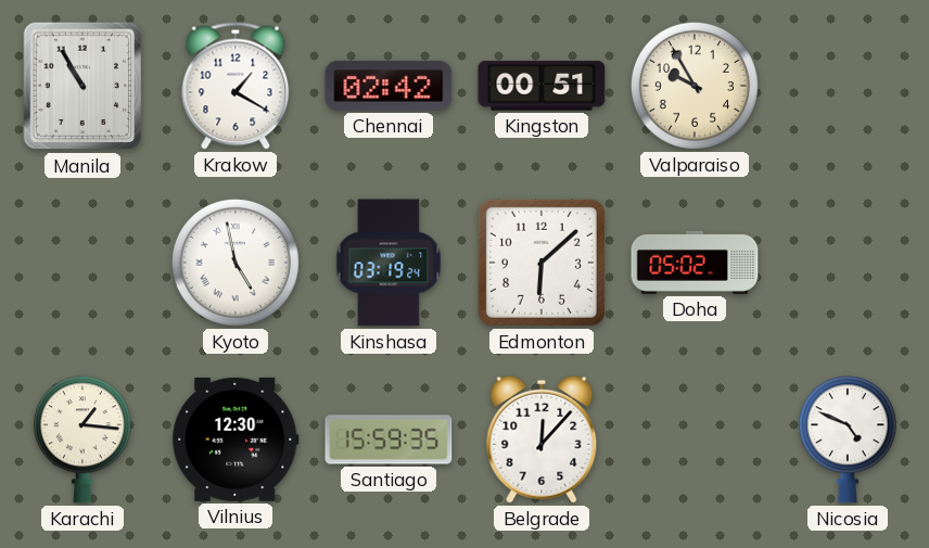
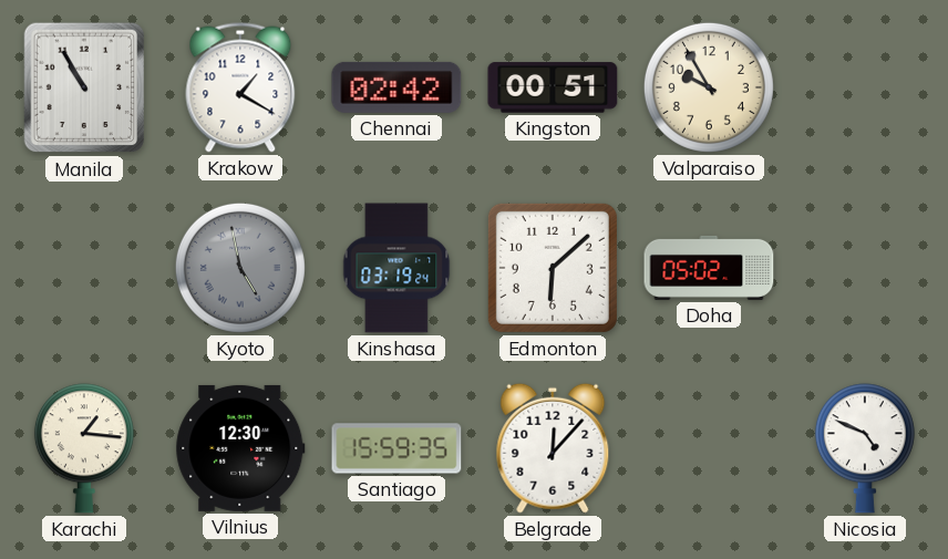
Kyoto dial: white -> grey
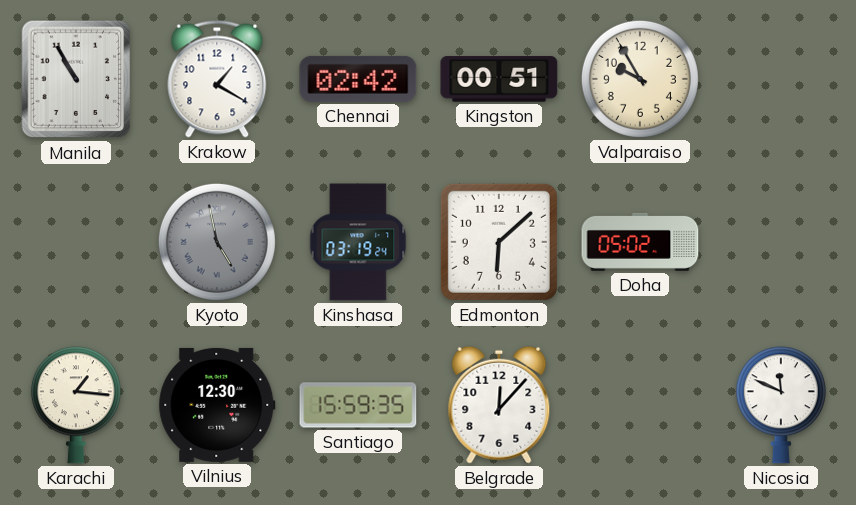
Nicosia: 4:49 -> 11:49
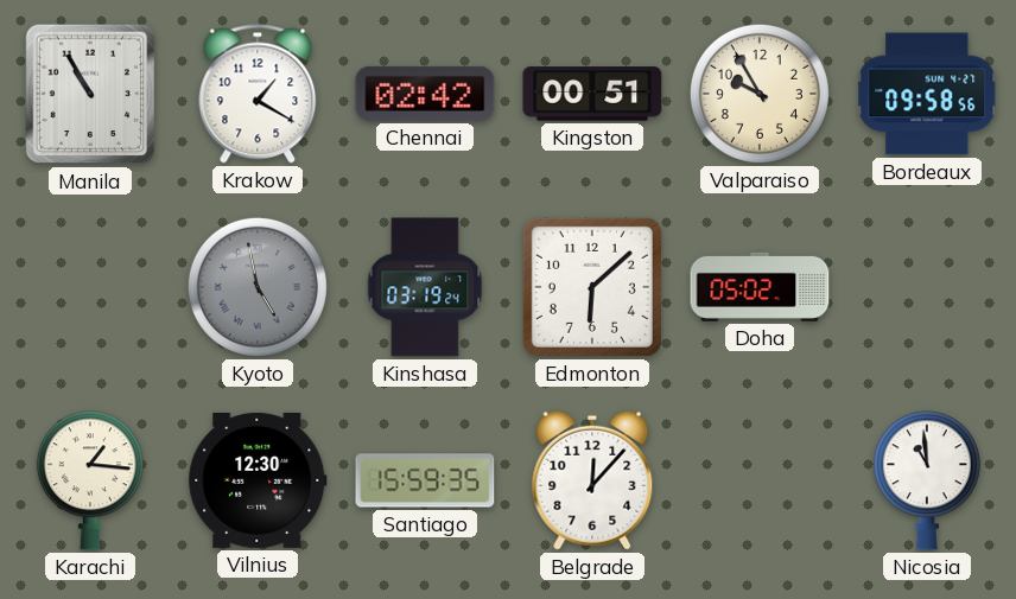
Bordeaux: none -> 09:58
Nicosia: 11:49 -> 10:59
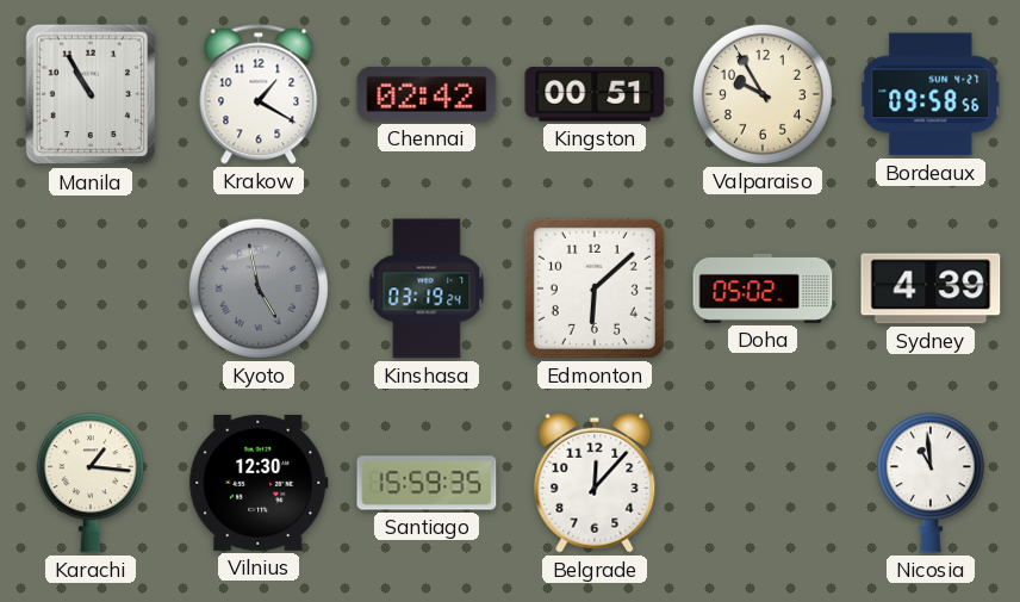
Sydney: none -> 4:39
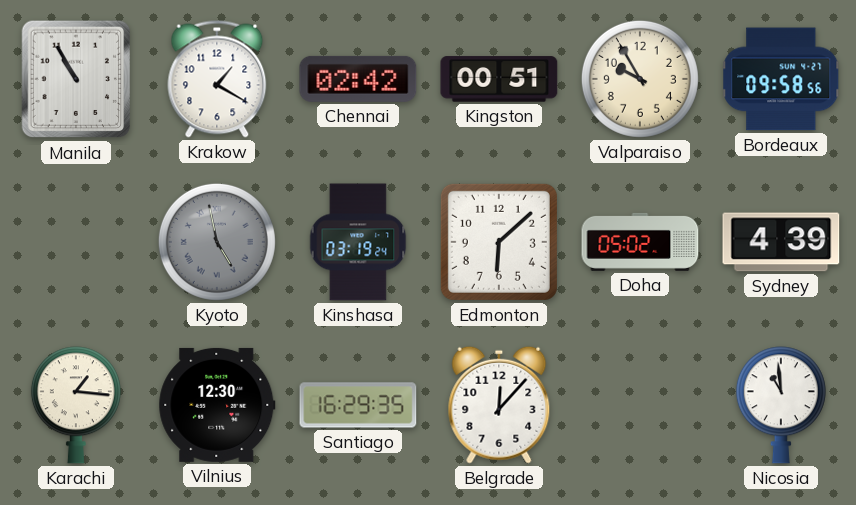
Santiago: 15:59 -> 16:29
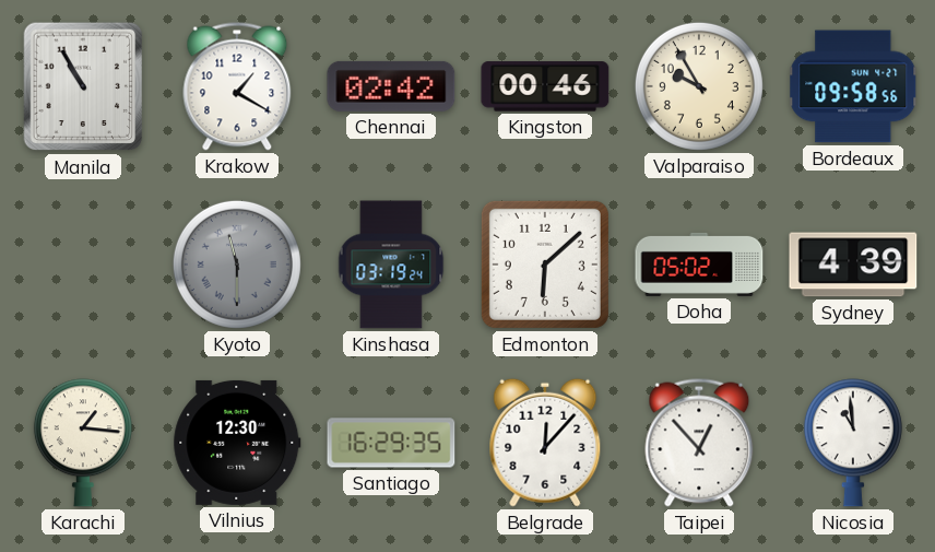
Kingston: 00:51 -> 00:46
Kyoto: 4:58 -> 11:30
Taipei: none -> 12:53
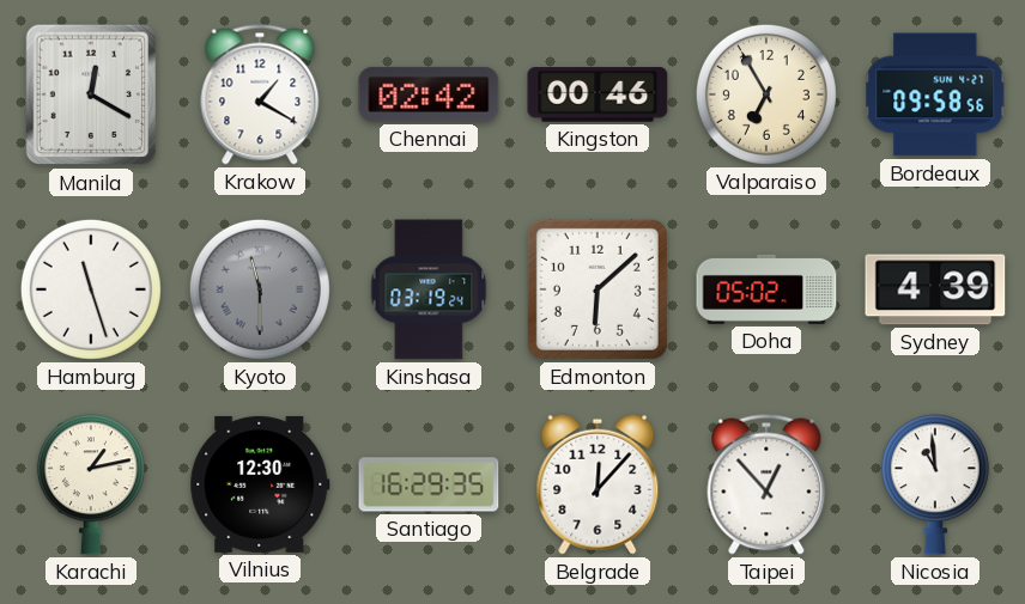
Manila: 10:55 -> 12:20
Valparaiso: 9:55 -> 6:55
Hamburg: none -> 11:27
Karachi: 1:16 -> 1:13
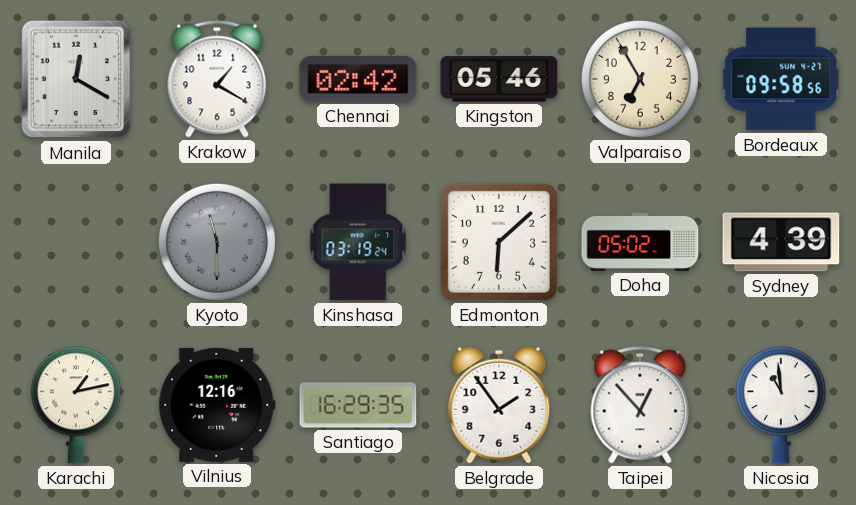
Kingston: 00:46 -> 05:46
Hamburg: 11:27 -> none
Vilnius: 12:30 -> 12:16
Belgrade: 12:07 -> 1:54
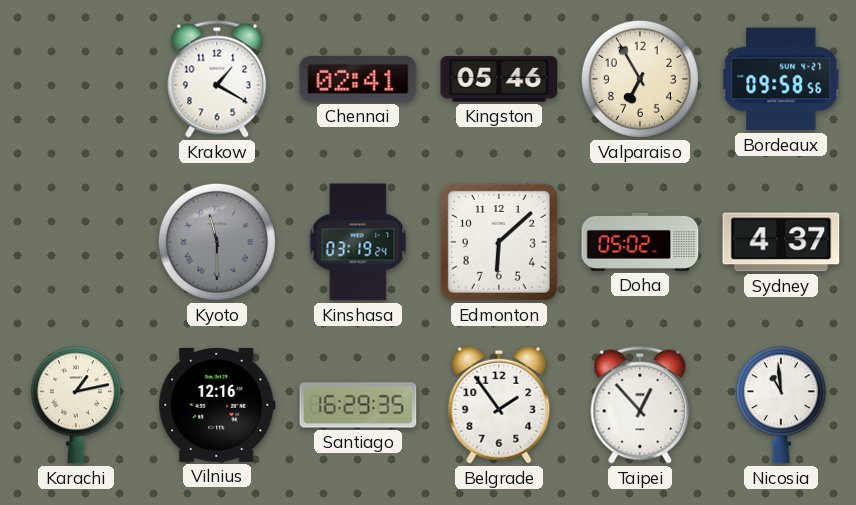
Manila: 12:20 -> none
Chennai: 02:42 -> 02:41
Sydney: 4:39 -> 4:37
